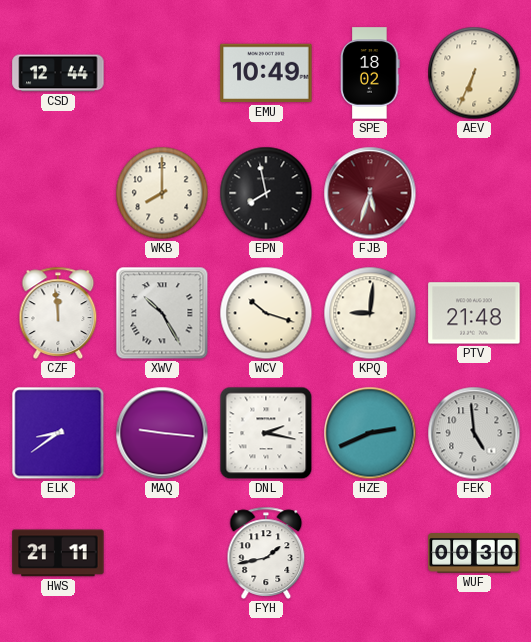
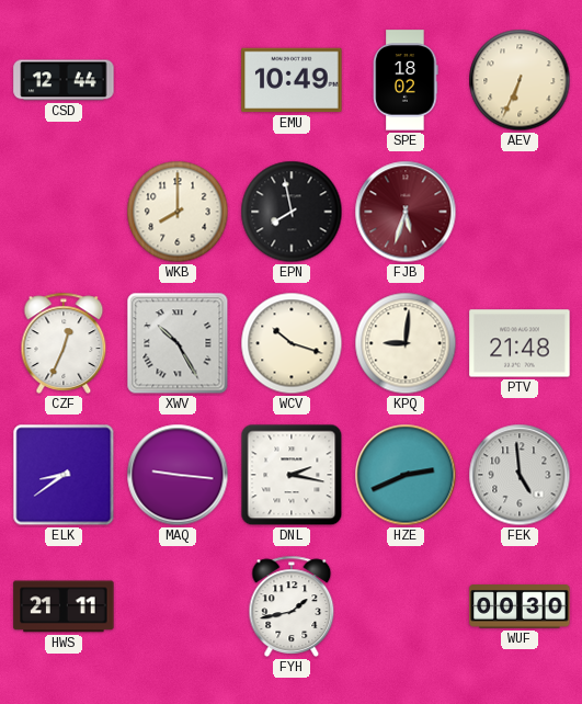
CZF: 11:59 -> 12:34
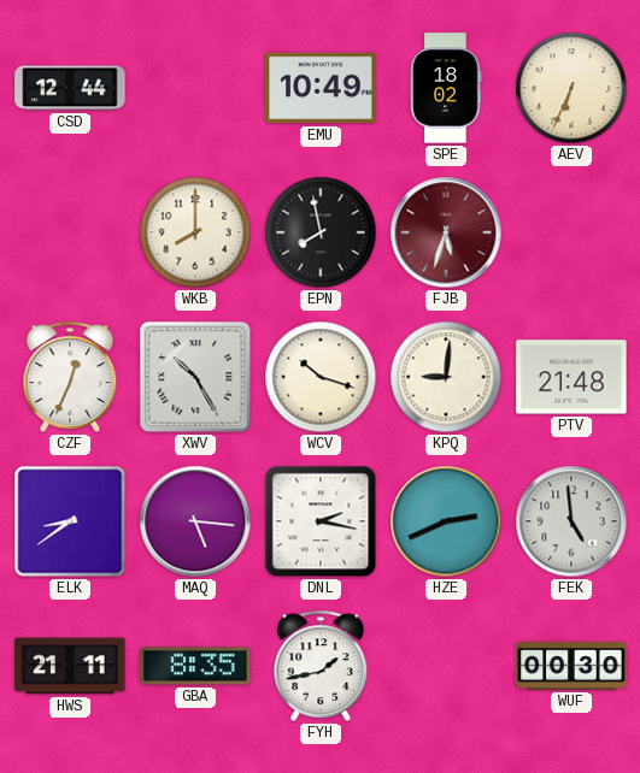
MAQ: 9:16 -> 5:16
GBA: none -> 8:35
